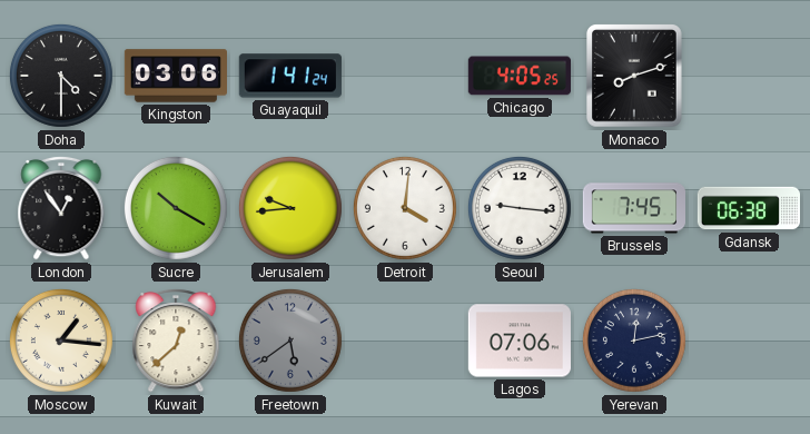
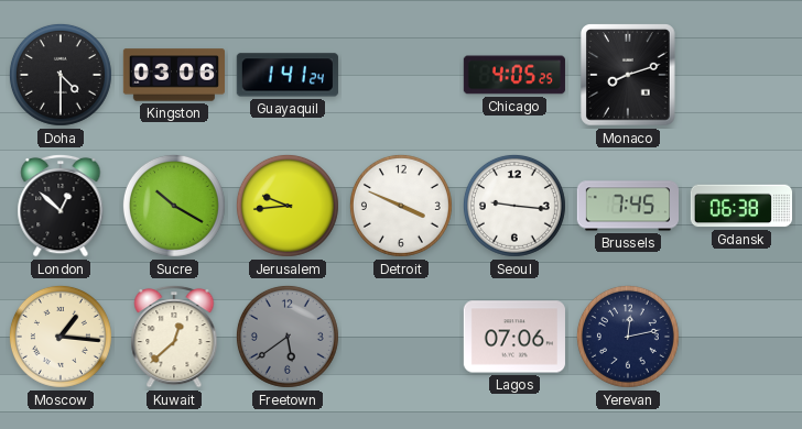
London: 12:54 -> 12:52
Detroit: 4:01 -> 3:49
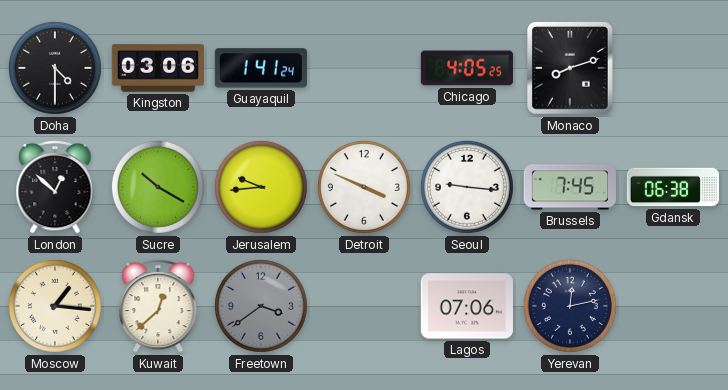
Freetown: 5:39 -> 3:39
